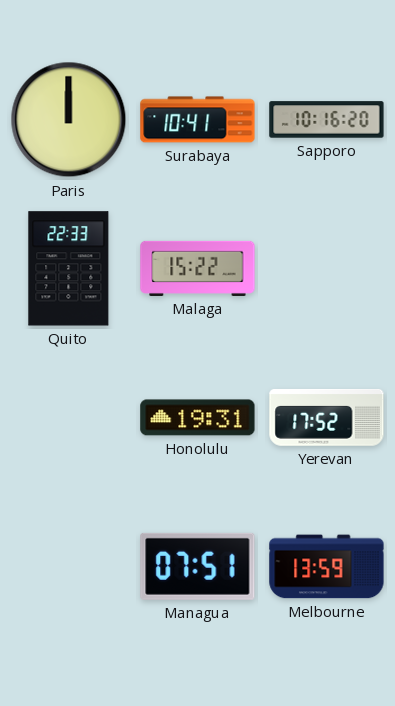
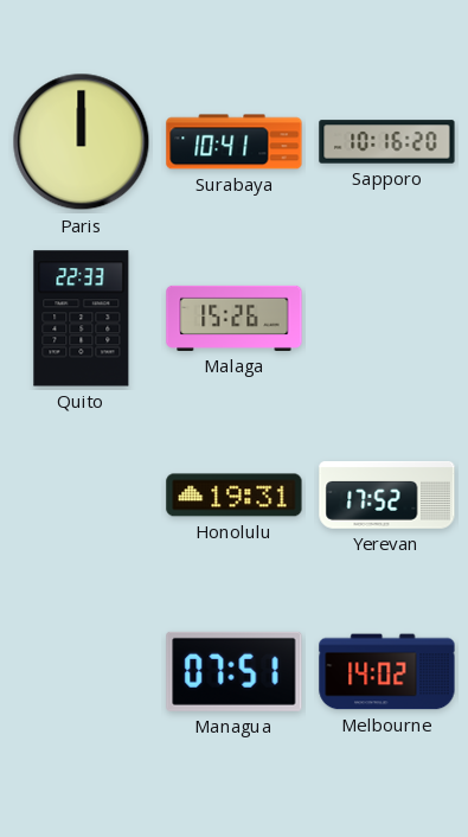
Malaga: 15:22 -> 15:26
Melbourne: 13:59 -> 14:02
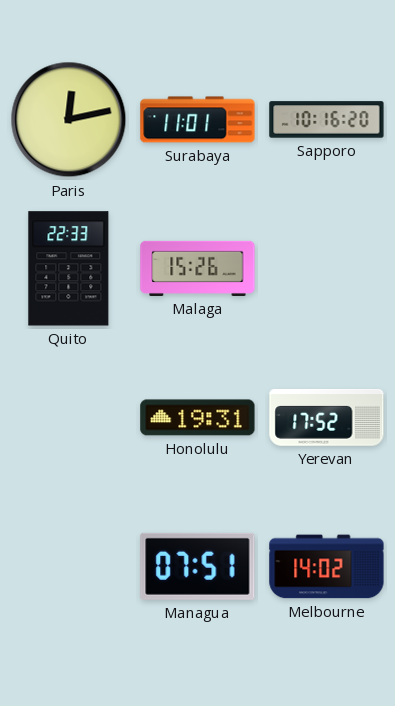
Paris: 12:00 -> 12:13
Surabaya: 10:41 -> 11:01
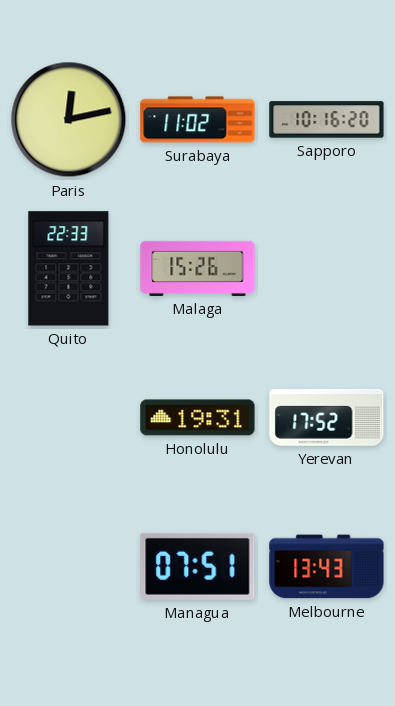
Surabaya: 11:01 -> 11:02
Melbourne: 14:02 -> 13:43
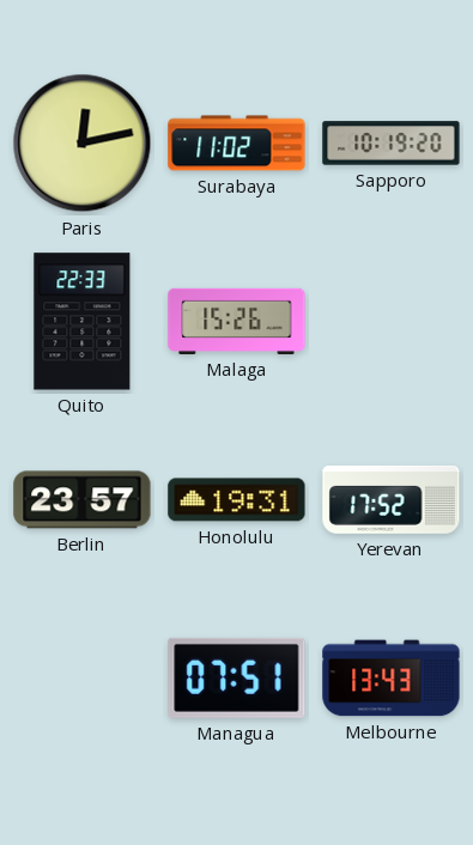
Sapporo: 10:16 -> 10:19
Berlin: none -> 23:57
